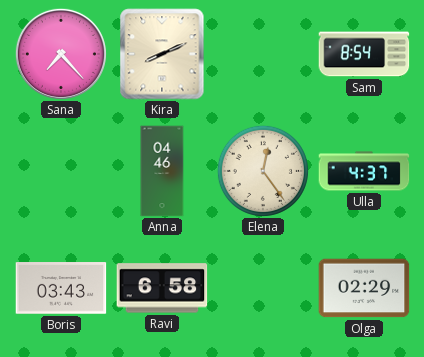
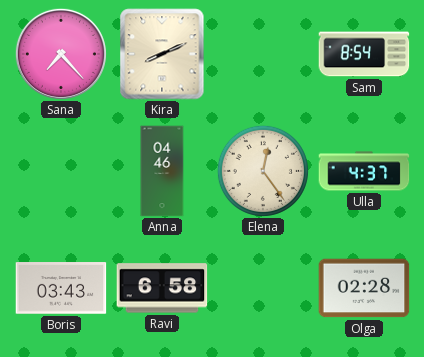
Olga: 02:29 -> 02:28
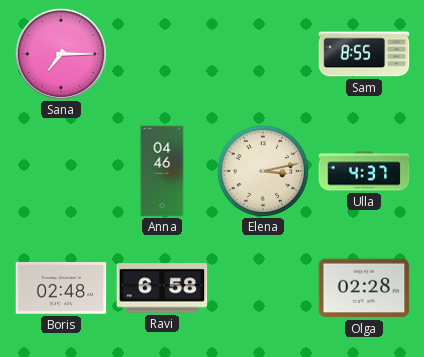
Sana: 7:23 -> 7:15
Kira: 8:11 -> none
Sam: 8:54 -> 8:55
Elena: 12:24 -> 3:13
Boris: 03:43 -> 02:48
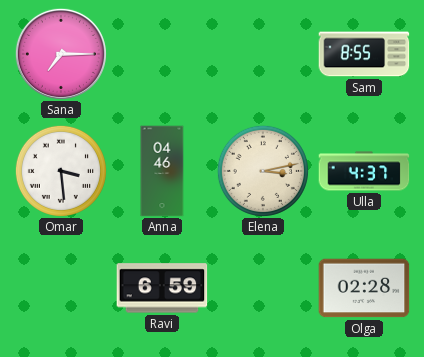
Omar: none -> 3:29
Boris: 02:48 -> none
Ravi: 6:58 -> 6:59
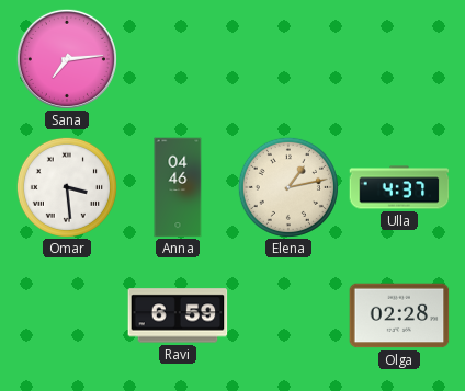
Sana: 7:15 -> 7:14
Sam: 8:55 -> none
Elena: 3:13 -> 1:13
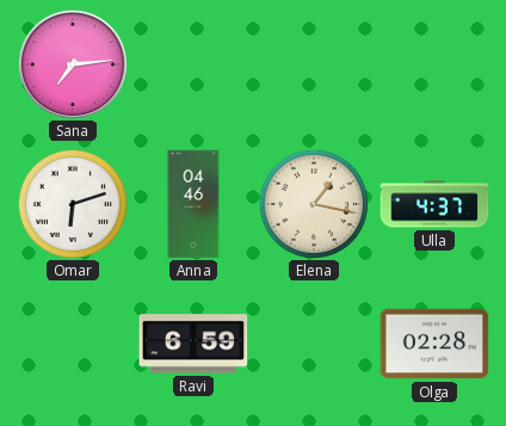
Omar: 3:29 -> 6:12
Elena: 1:13 -> 1:17
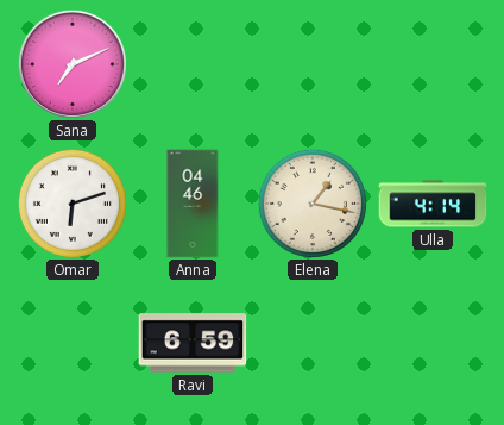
Sana: 7:14 -> 7:11
Ulla: 4:37 -> 4:14
Olga: 02:28 -> none
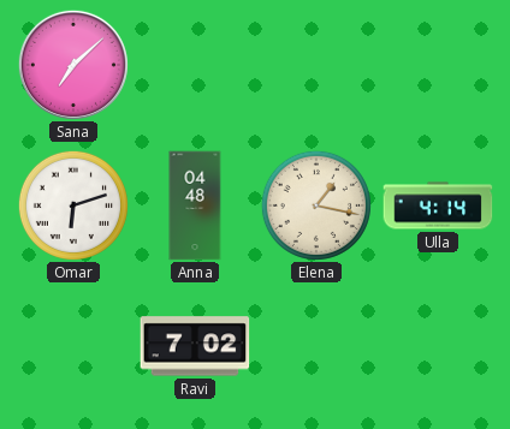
Sana: 7:11 -> 7:08
Anna: 04:46 -> 04:48
Ravi: 6:59 -> 7:02
